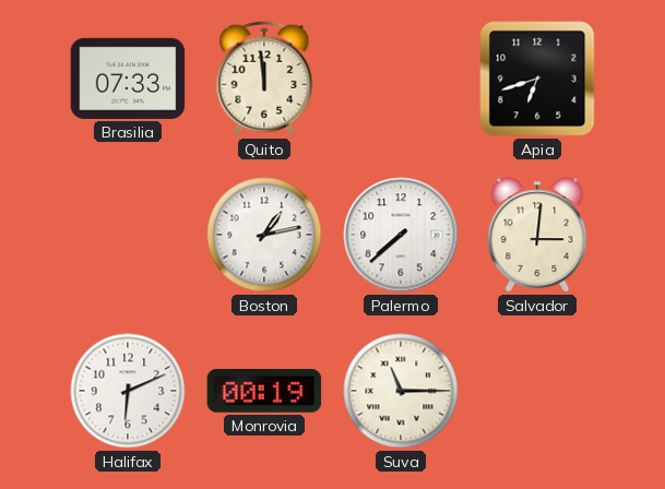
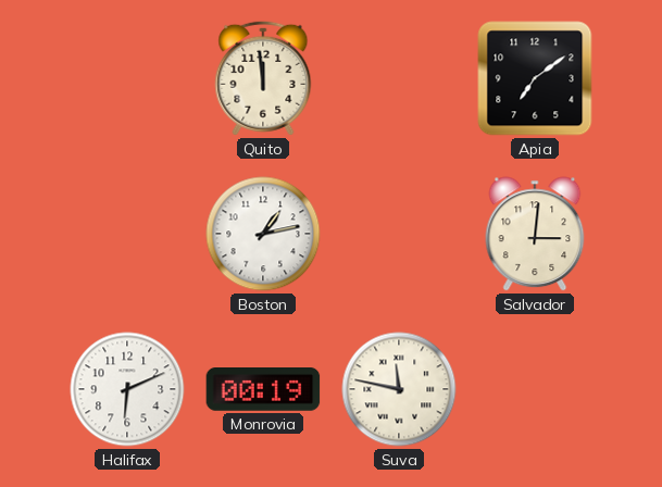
Brasilia: 07:33 -> none
Apia: 6:42 -> 7:09
Palermo: 7:38 -> none
Suva: 11:15 -> 11:47
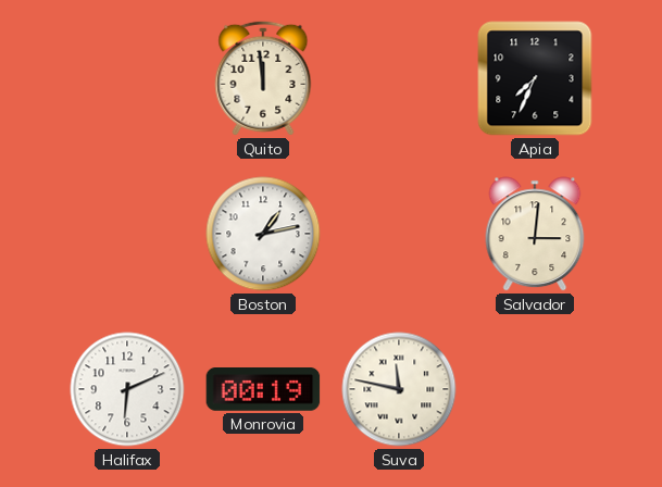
Apia: 7:09 -> 7:34
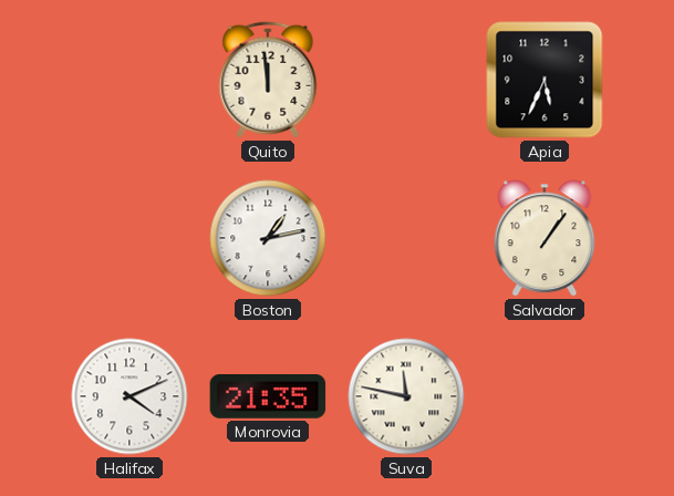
Apia: 7:34 -> 5:34
Salvador: 3:01 -> 1:06
Halifax: 6:11 -> 4:11
Monrovia: 00:19 -> 21:35
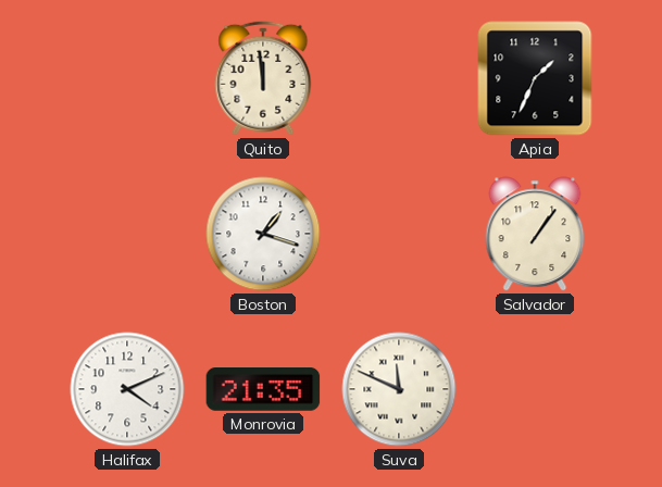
Apia: 5:34 -> 1:34
Boston: 1:13 -> 1:18
Suva: 11:47 -> 11:49
